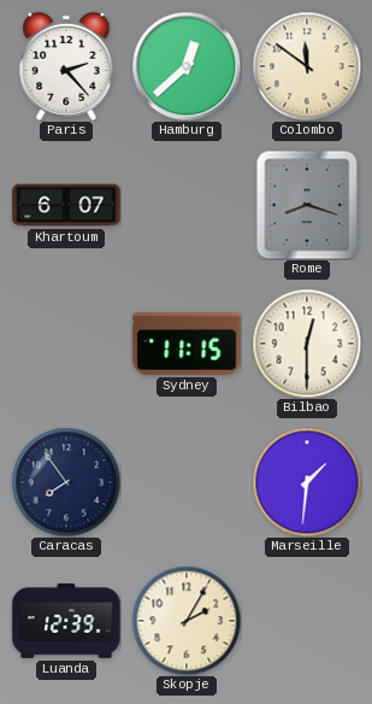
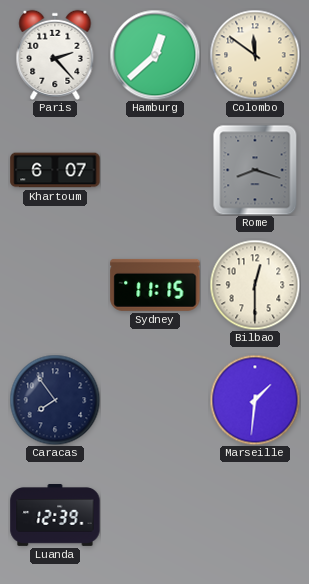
Skopje: 2:05 -> none
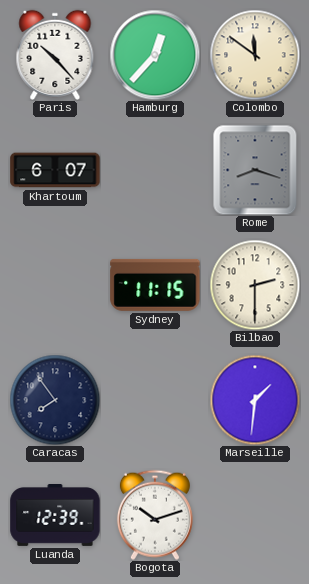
Paris: 2:23 -> 10:23
Hamburg: 12:38 -> 12:37
Bilbao: 12:30 -> 2:30
Bogota: none -> 10:12
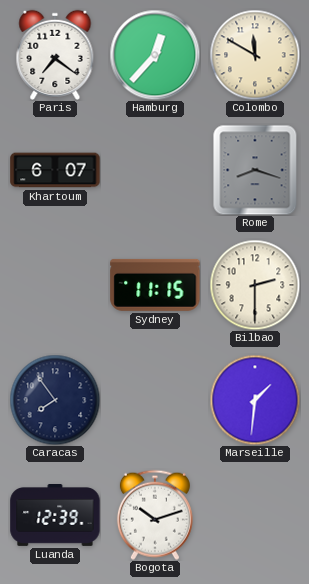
Paris: 10:23 -> 7:21
Colombo: 11:51 -> 11:50
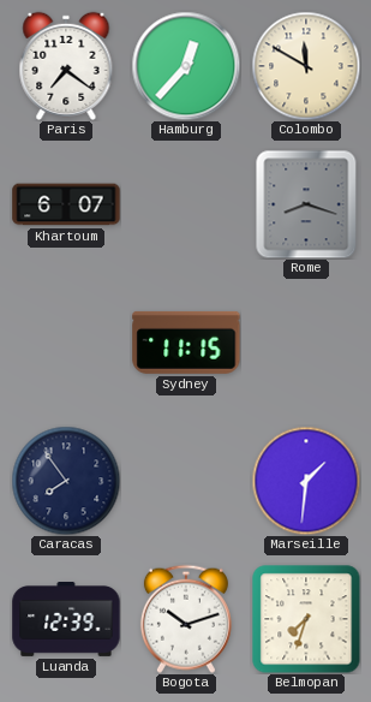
Bilbao: 2:30 -> none
Belmopan: none -> 7:33
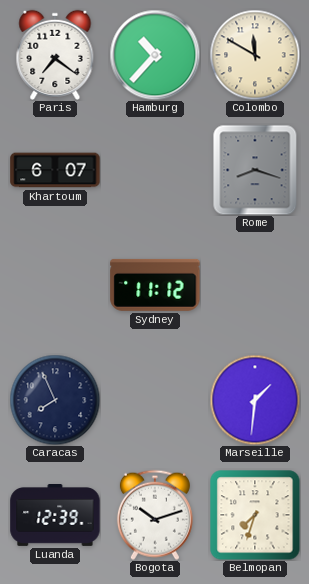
Hamburg: 12:37 -> 10:37
Sydney: 11:15 -> 11:12
Caracas: 7:54 -> 7:56
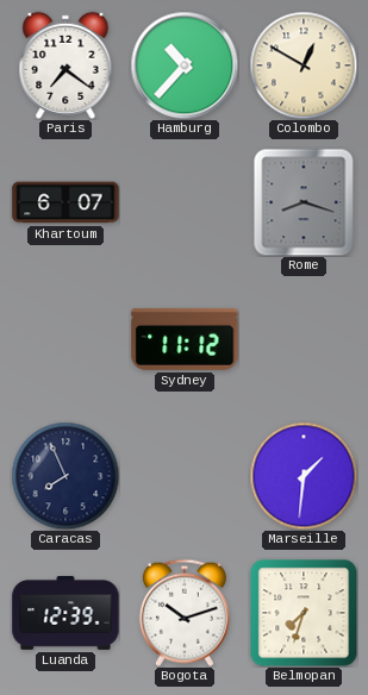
Colombo: 11:50 -> 12:50
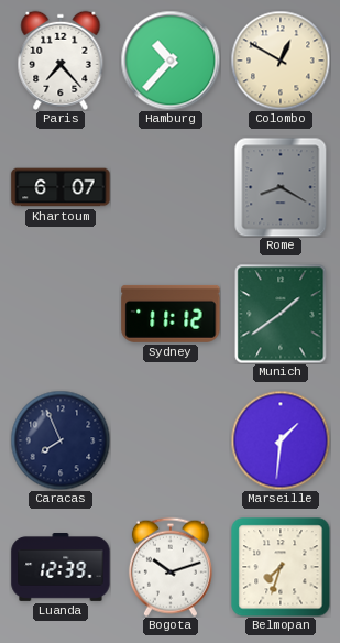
Paris: 7:21 -> 7:23
Rome: 8:18 -> 8:20
Munich: none -> 1:39
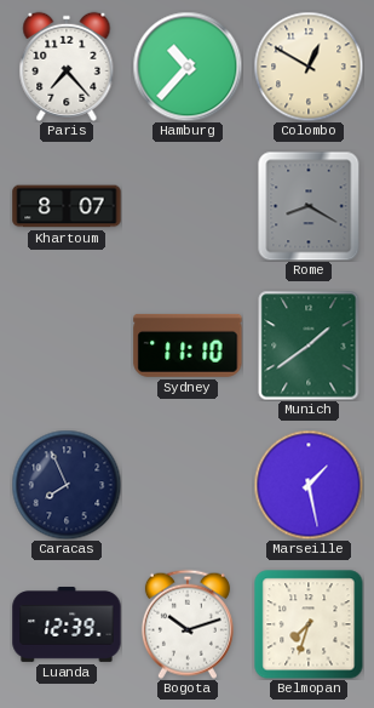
Khartoum: 6:07 -> 8:07
Sydney: 11:12 -> 11:10
Marseille: 1:31 -> 1:28
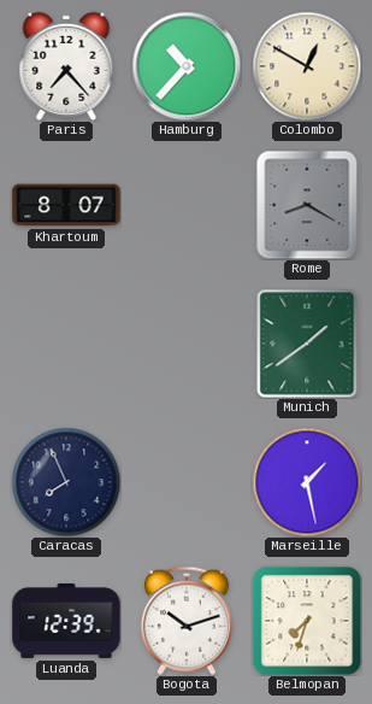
Sydney: 11:10 -> none
